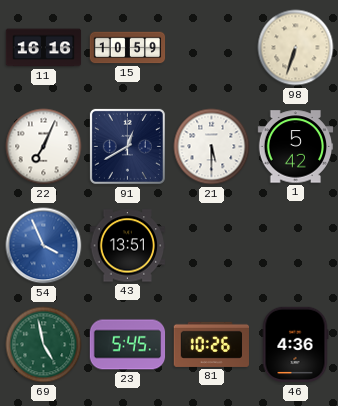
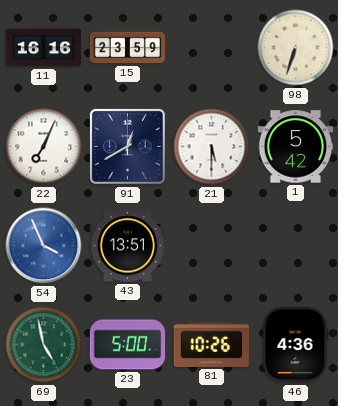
15: 10:59 -> 23:59
23: 5:45 -> 5:00
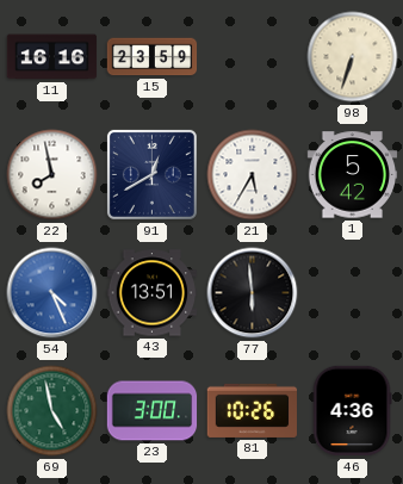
22: 7:04 -> 7:58
21: 5:30 -> 5:35
54: 3:56 -> 4:26
77: none -> 5:59
23: 5:00 -> 3:00
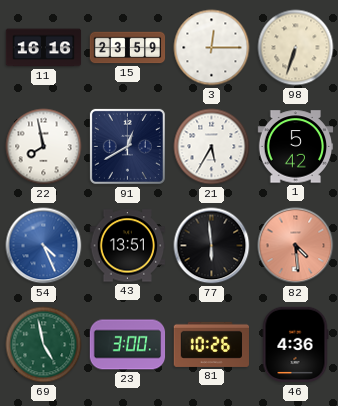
3: none -> 12:15
82: none -> 4:29
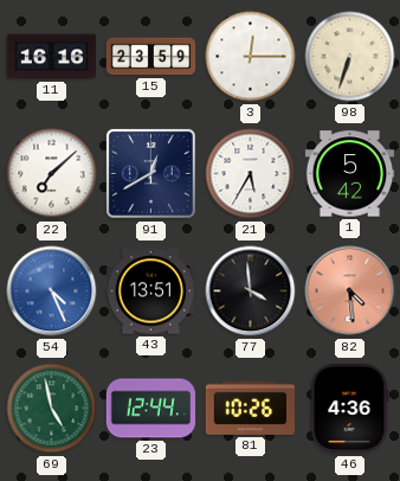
22: 7:58 -> 7:08
77: 5:59 -> 3:59
23: 3:00 -> 12:44
